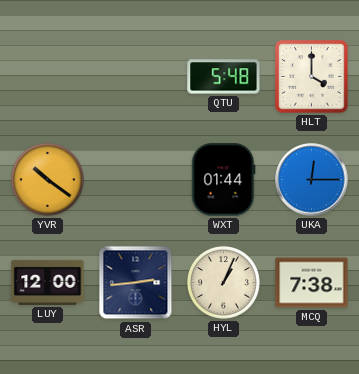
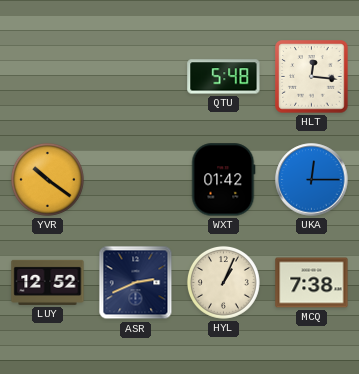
HLT: 4:00 -> 12:16
WXT: 01:44 -> 01:42
LUY: 12:00 -> 12:52
ASR: 2:44 -> 2:41
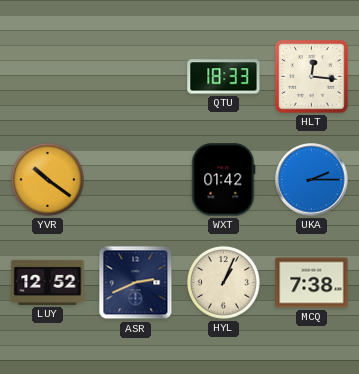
QTU: 5:48 -> 18:33
UKA: 12:15 -> 2:15
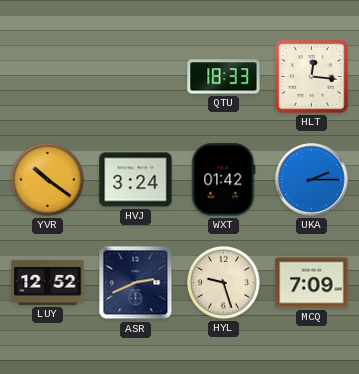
HVJ: none -> 3:24
HYL: 1:04 -> 9:27
MCQ: 7:38 -> 7:09
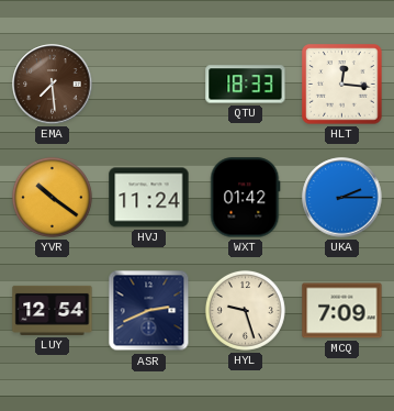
EMA: none -> 7:29
HVJ: 3:24 -> 11:24
LUY: 12:52 -> 12:54
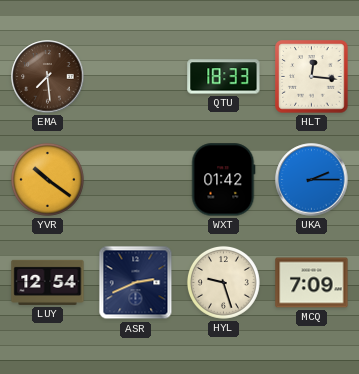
HVJ: 11:24 -> none
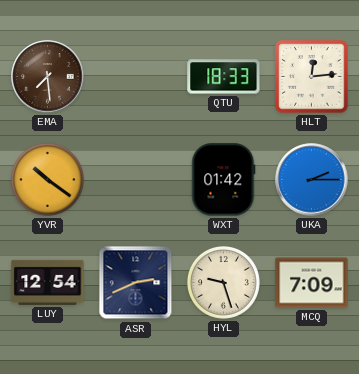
HLT: 12:16 -> 12:14
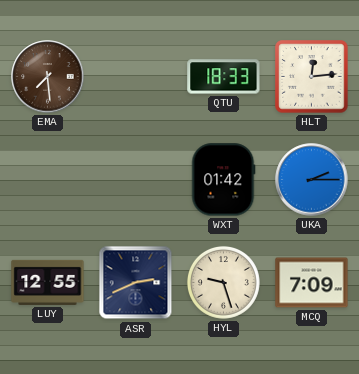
YVR: 10:21 -> none
LUY: 12:54 -> 12:55
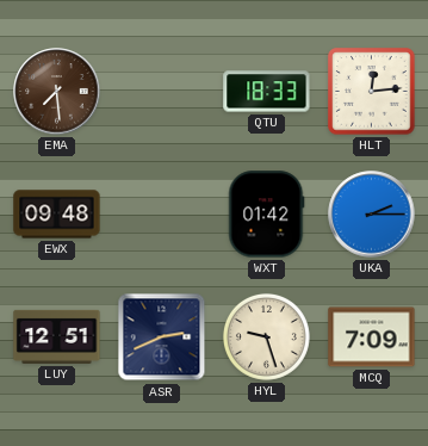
EWX: none -> 09:48
LUY: 12:55 -> 12:51
